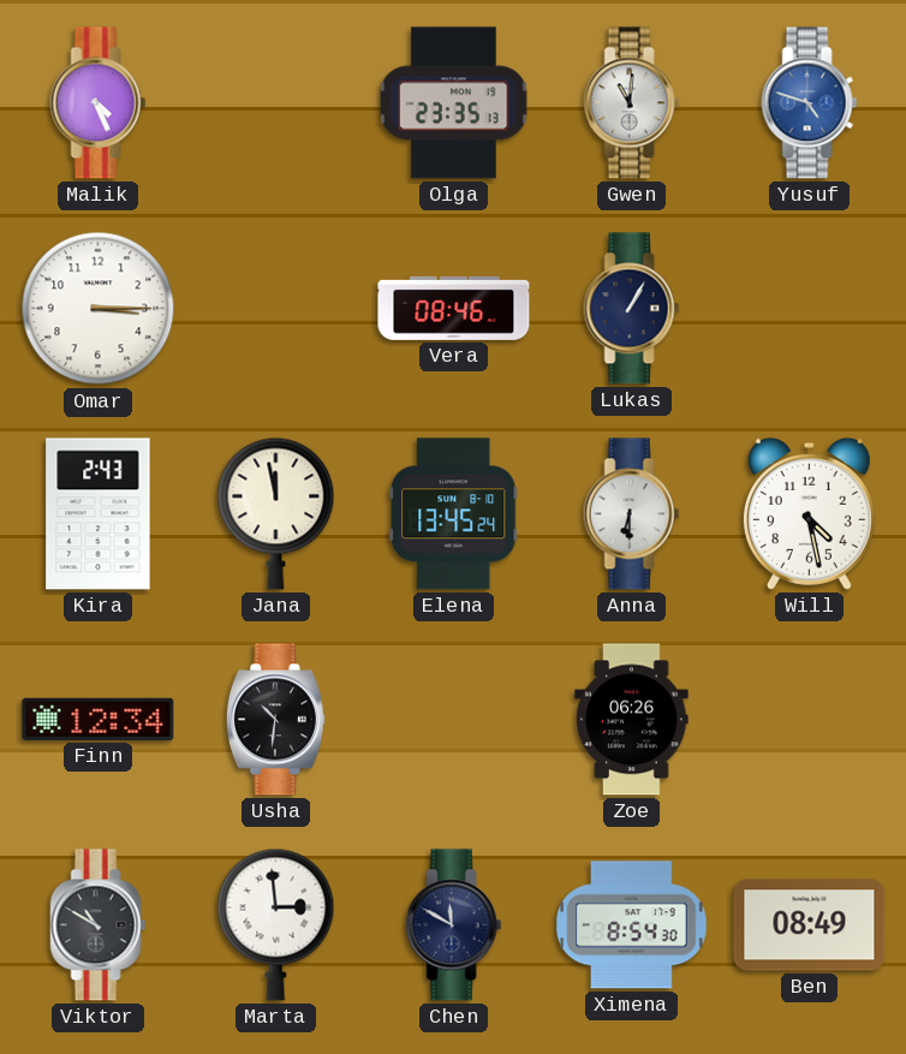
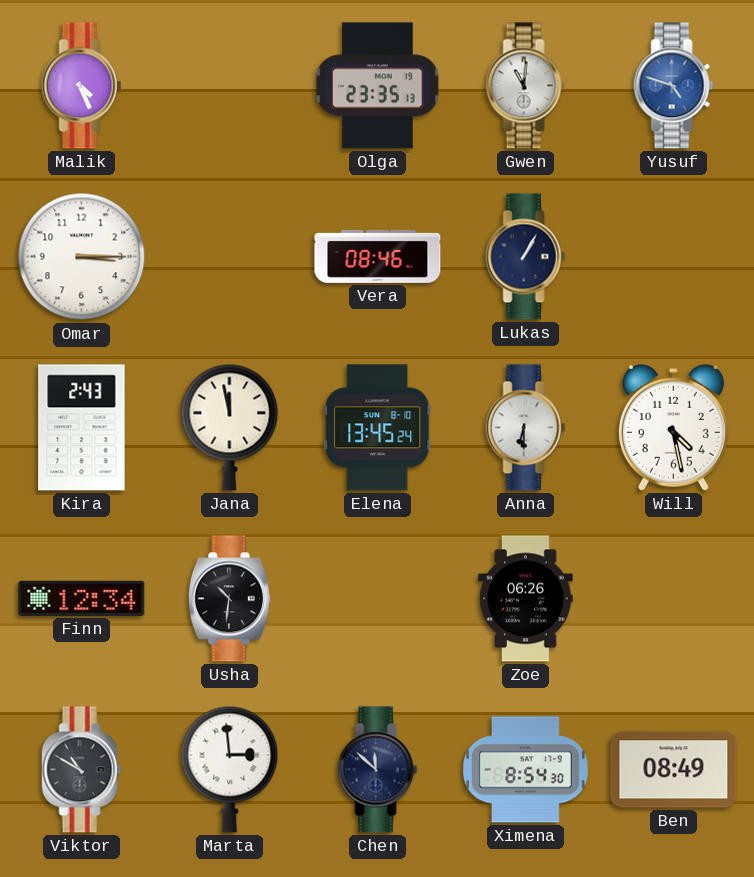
Chen: 11:50 -> 11:52
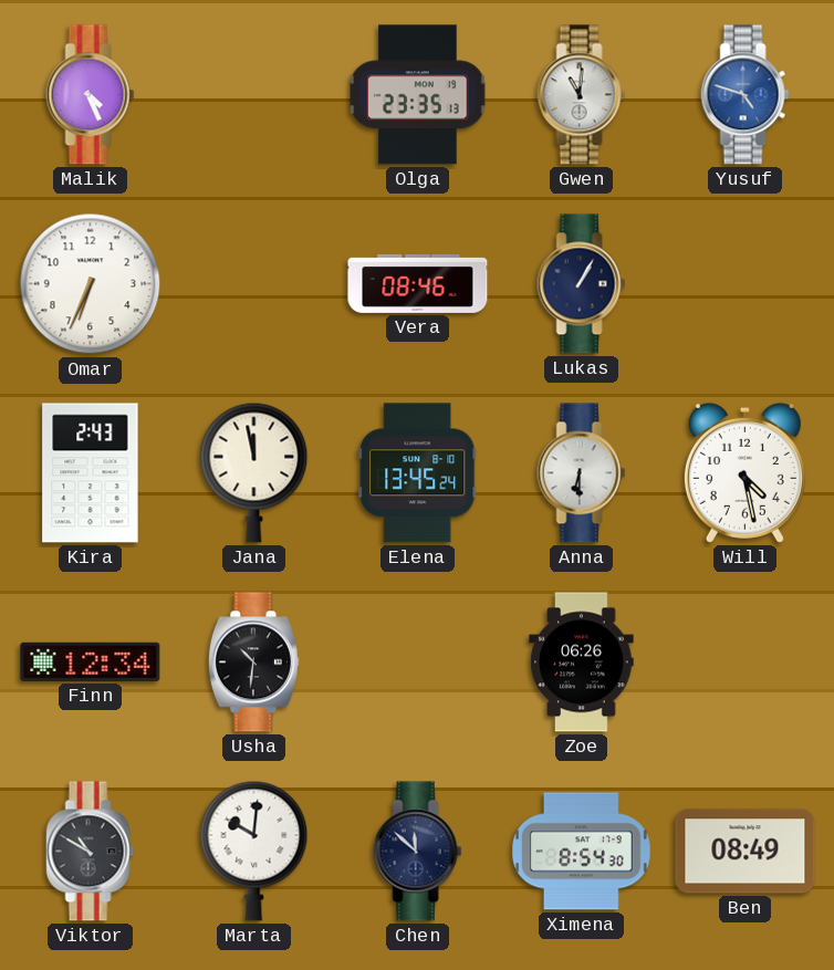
Omar: 3:15 -> 6:34
Marta: 2:59 -> 10:01
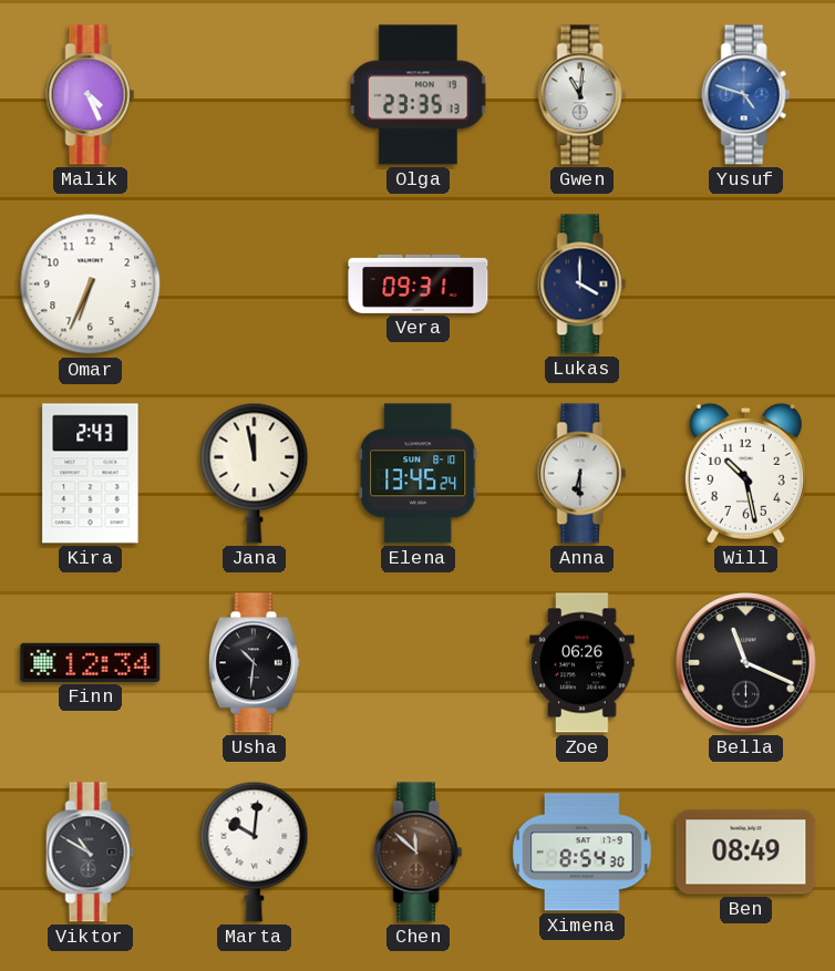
Vera: 08:46 -> 09:31
Lukas: 1:05 -> 4:00
Will: 4:28 -> 10:28
Bella: none -> 11:19
Chen dial: navy -> brown
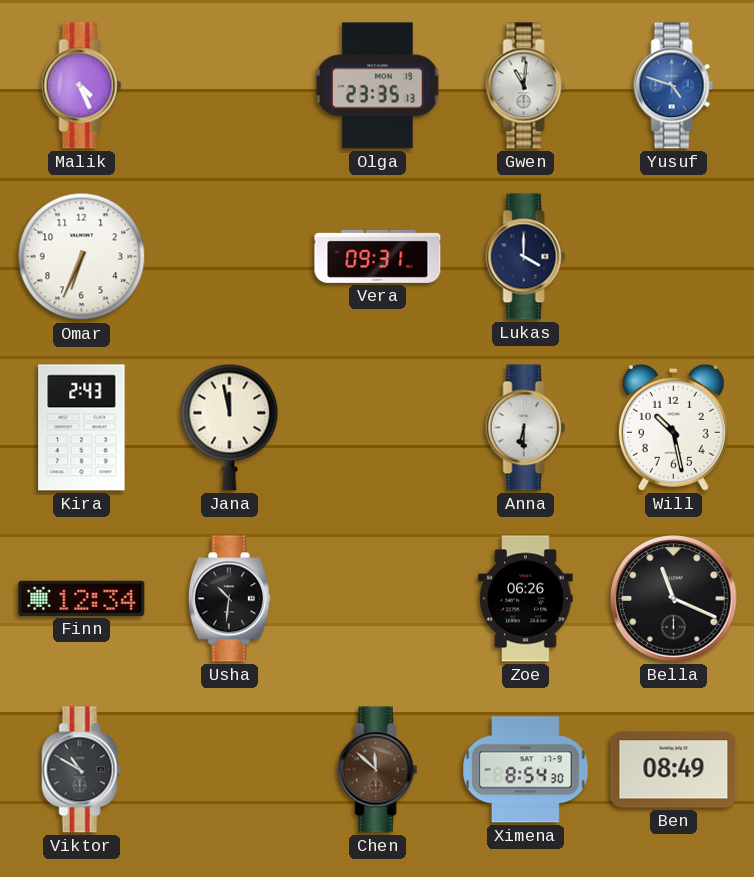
Elena: 13:45 -> none
Marta: 10:01 -> none
